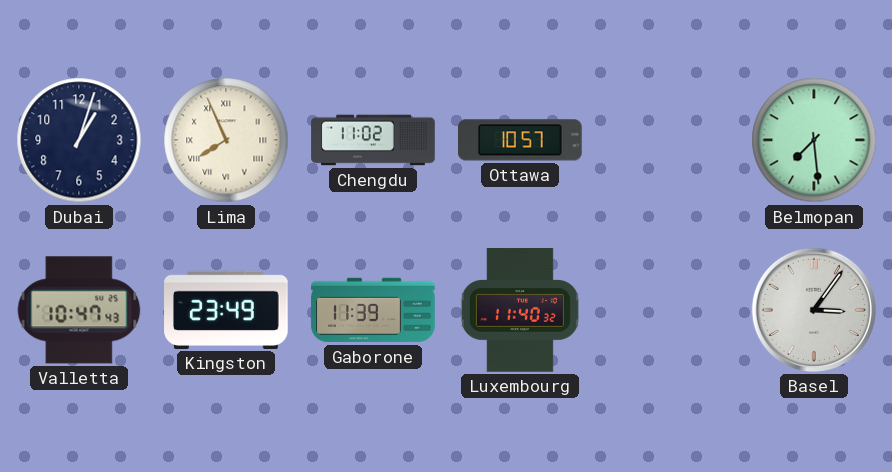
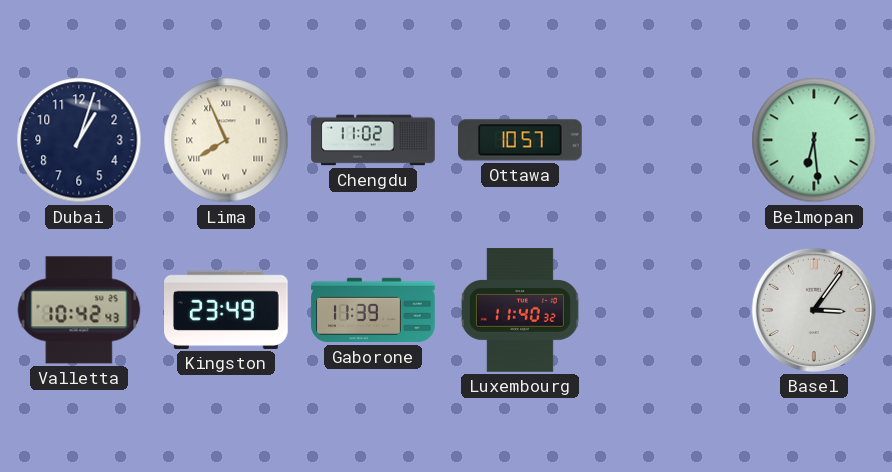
Belmopan: 7:29 -> 6:29
Valletta: 10:47 -> 10:42
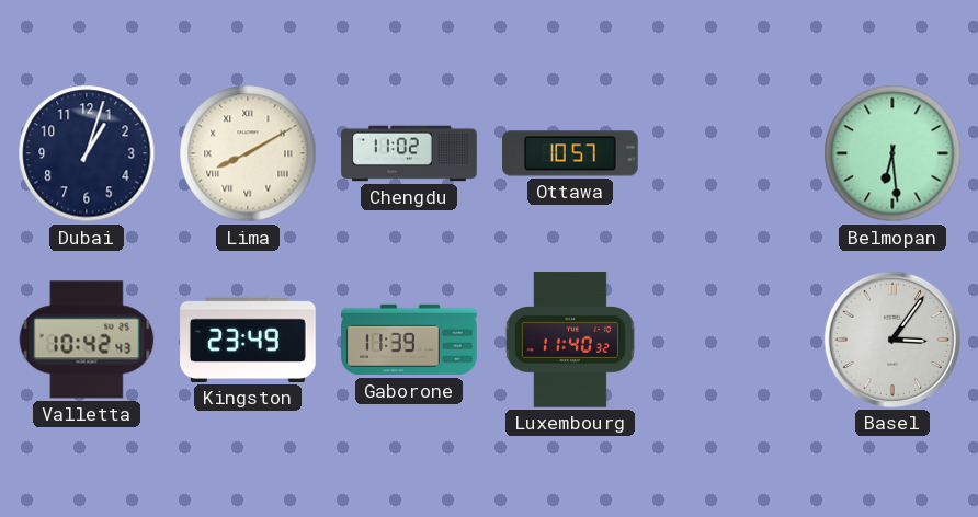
Lima: 7:56 -> 8:10
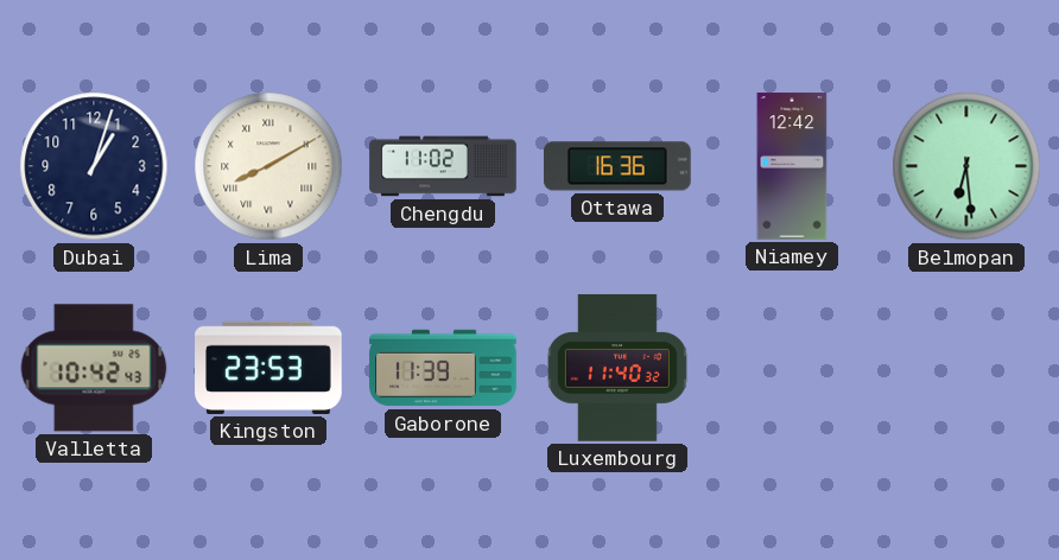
Ottawa: 10:57 -> 16:36
Niamey: none -> 12:42
Kingston: 23:49 -> 23:53
Basel: 3:06 -> none
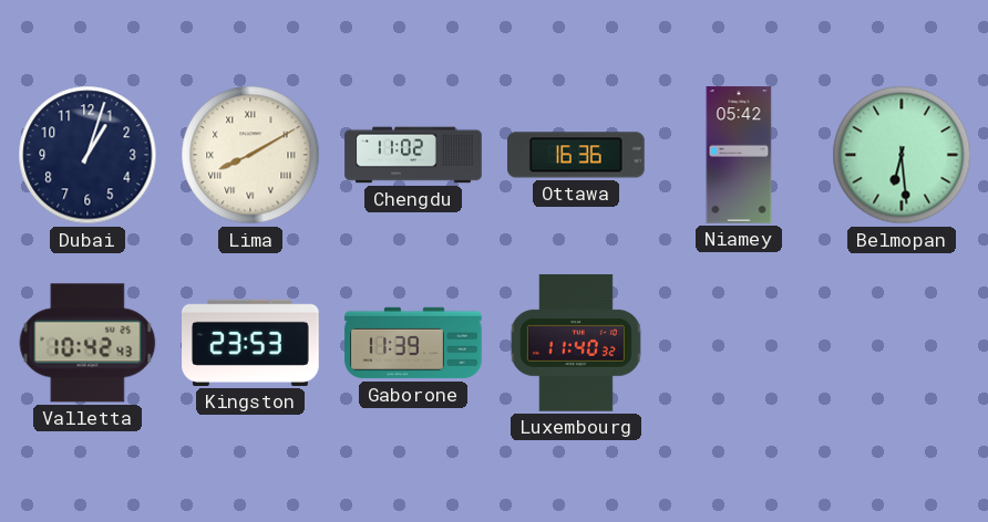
Niamey: 12:42 -> 05:42
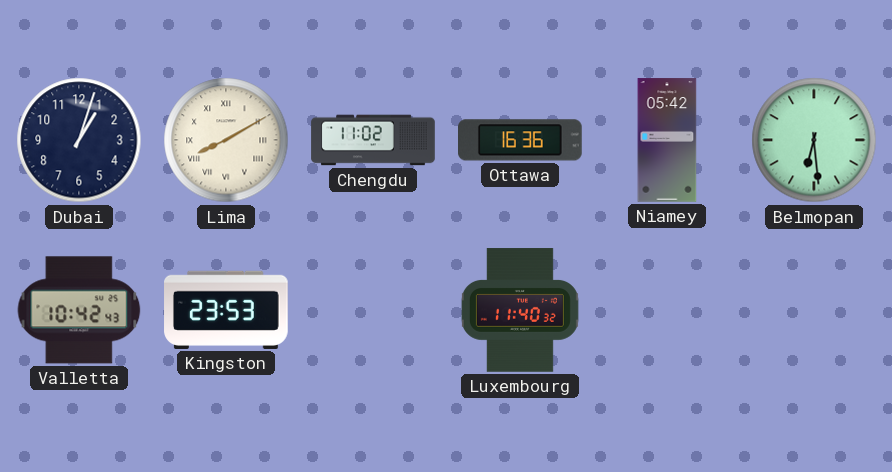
Gaborone: 11:39 -> none
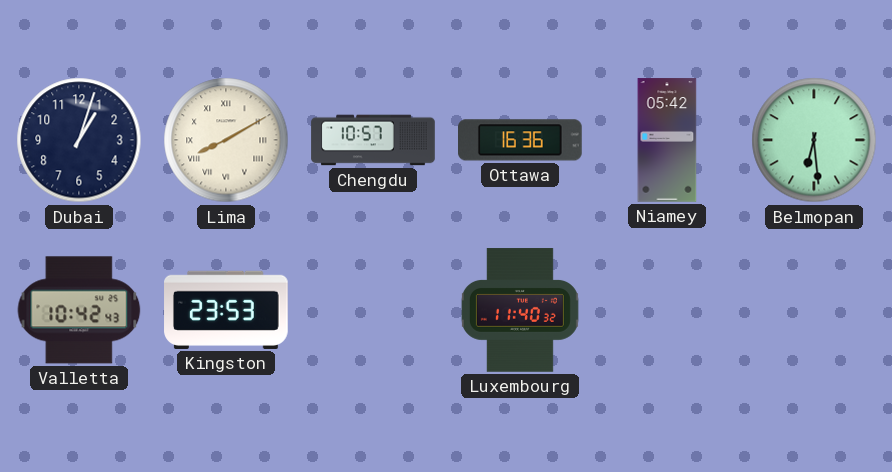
Chengdu: 11:02 -> 10:57
